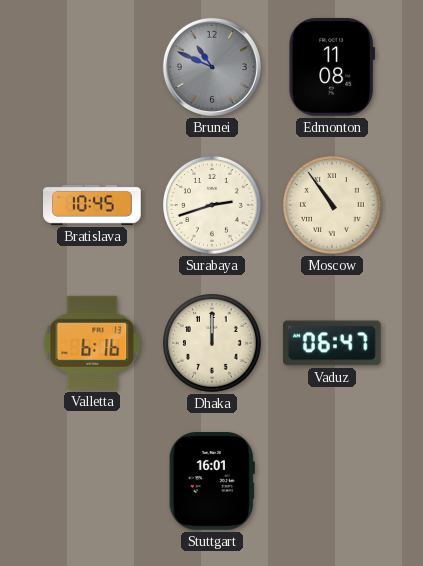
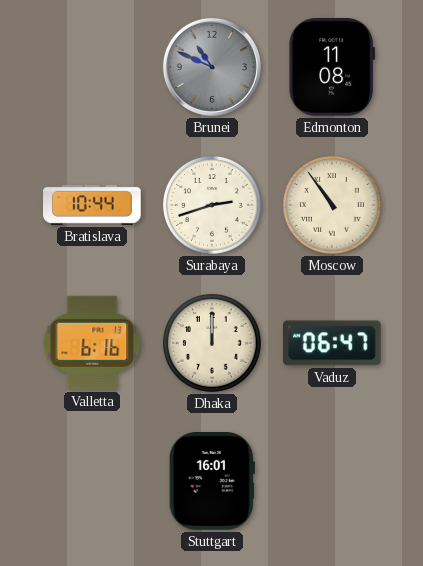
Bratislava: 10:45 -> 10:44
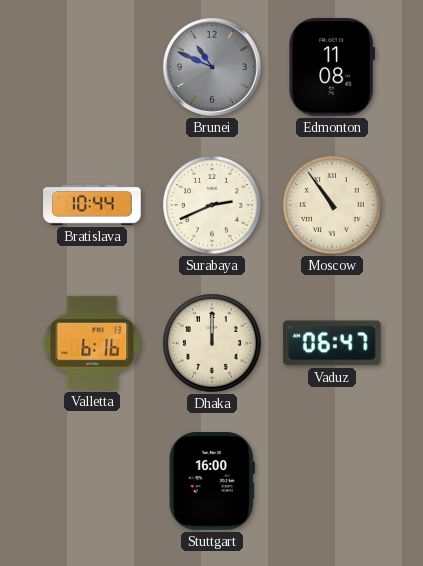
Surabaya: 2:42 -> 2:41
Stuttgart: 16:01 -> 16:00
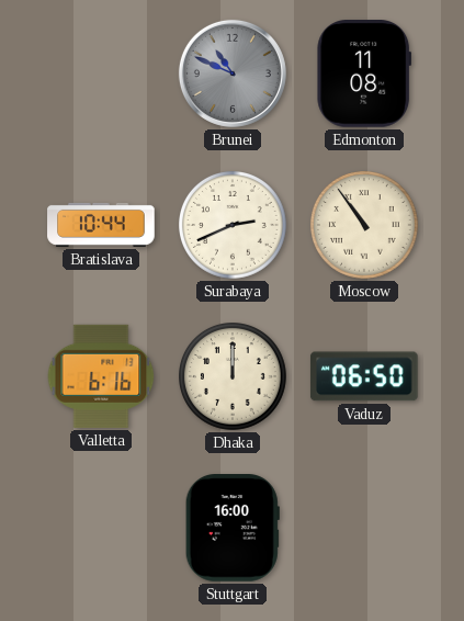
Vaduz: 06:47 -> 06:50
